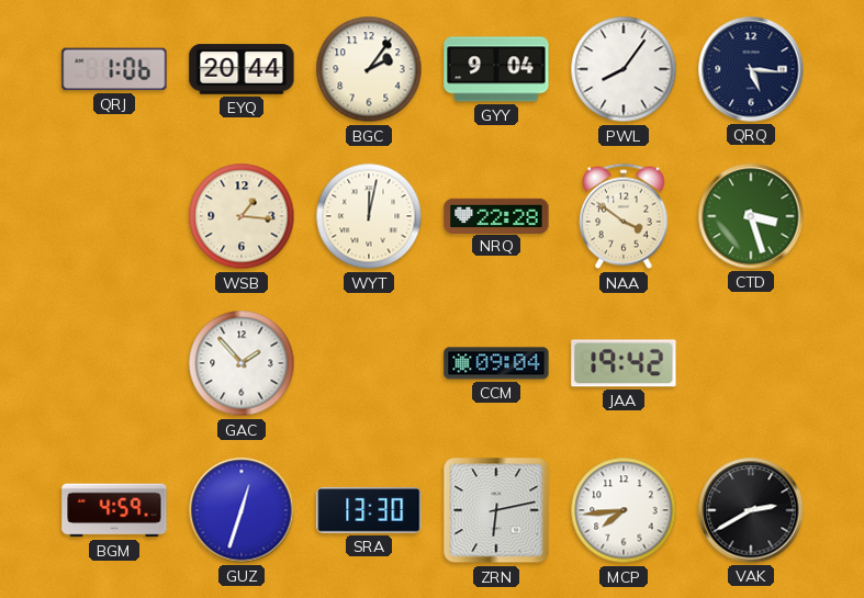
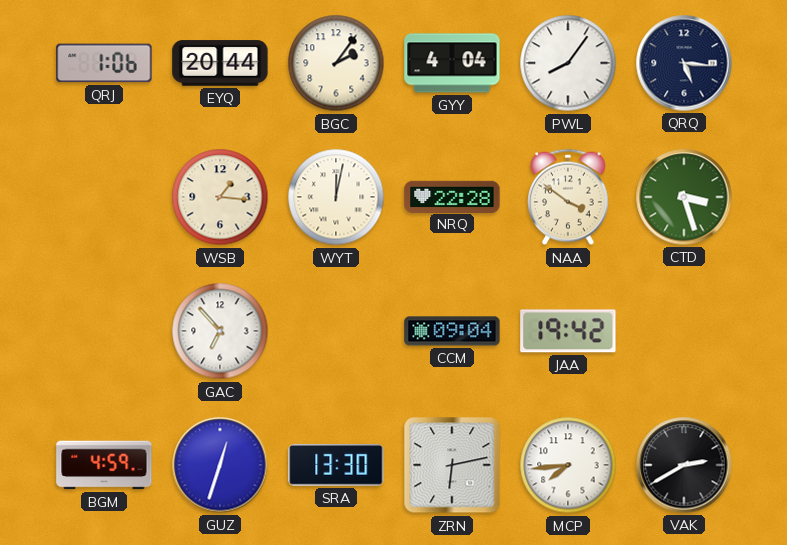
GYY: 9:04 -> 4:04
GAC: 1:53 -> 6:53
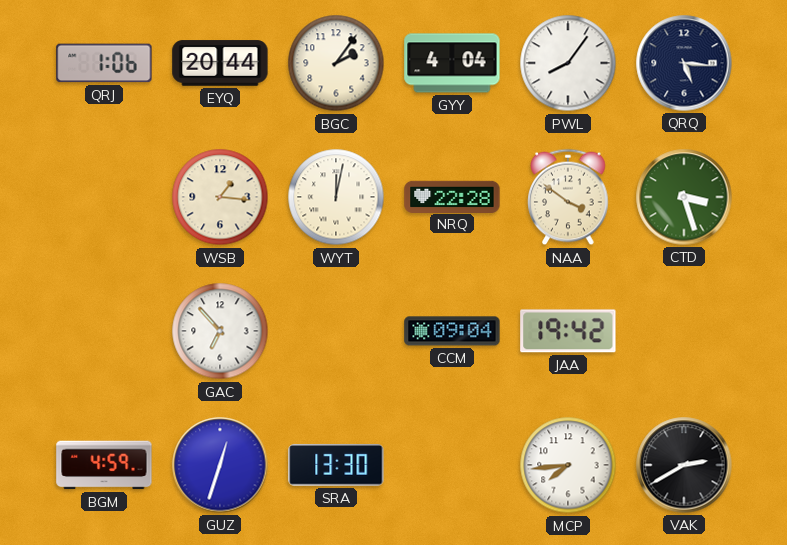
ZRN: 6:13 -> none
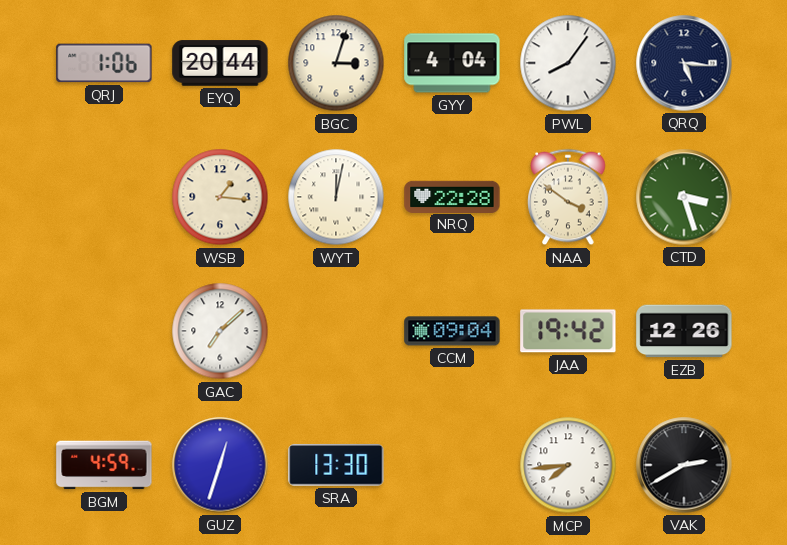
BGC: 2:06 -> 3:03
GAC: 6:53 -> 7:08
EZB: none -> 12:26
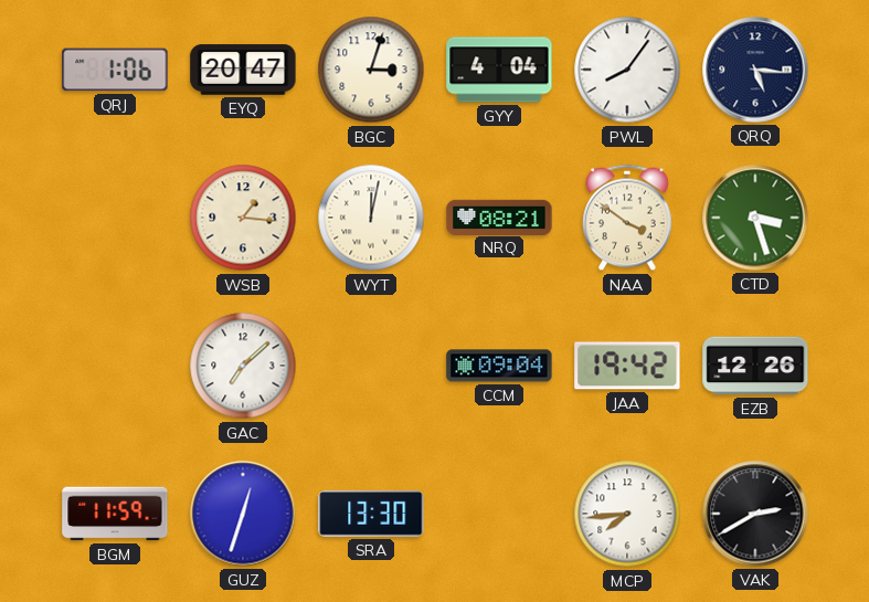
EYQ: 20:44 -> 20:47
NRQ: 22:28 -> 08:21
BGM: 4:59 -> 11:59
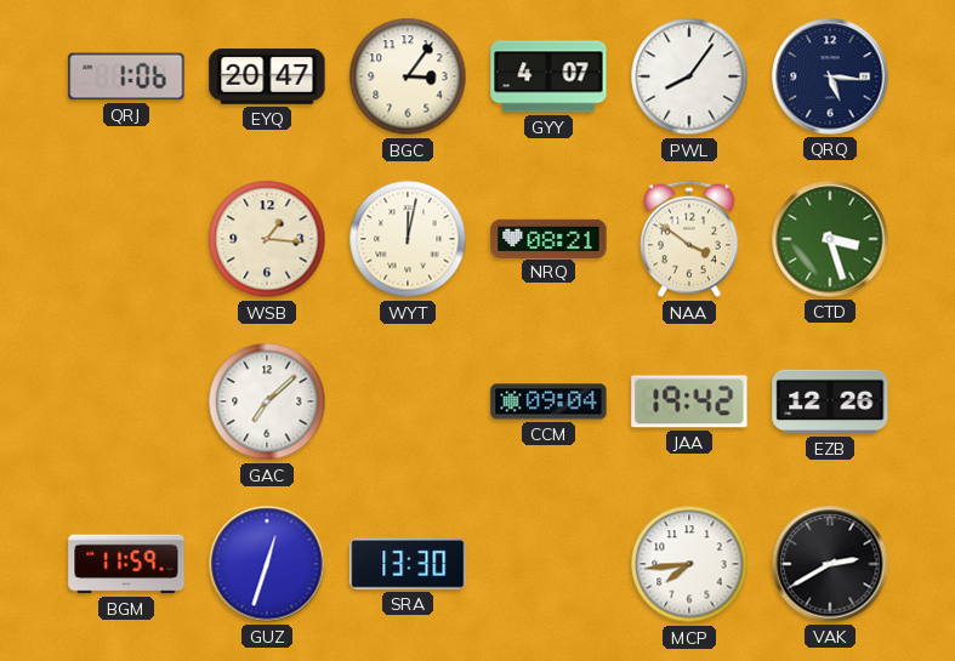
BGC: 3:03 -> 3:06
GYY: 4:04 -> 4:07
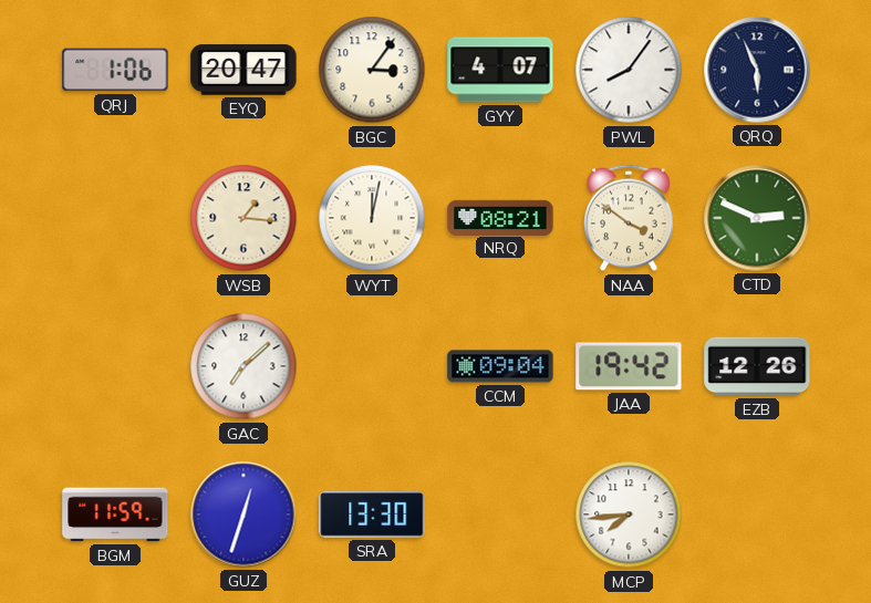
QRQ: 5:16 -> 5:56
CTD: 3:27 -> 2:49
VAK: 2:40 -> none
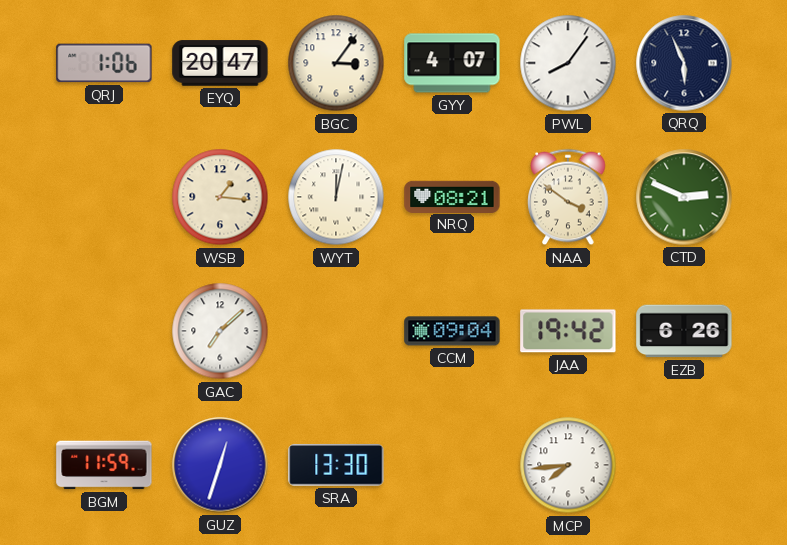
EZB: 12:26 -> 6:26
